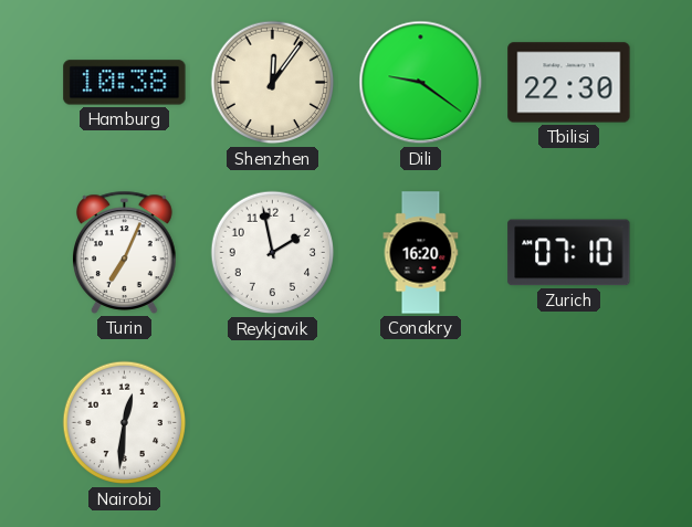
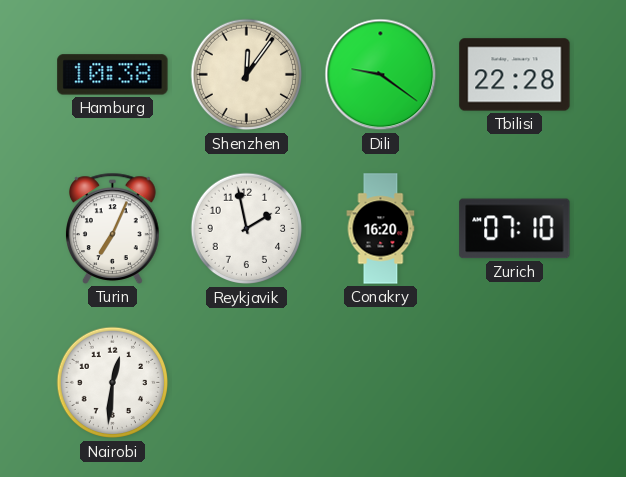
Tbilisi: 22:30 -> 22:28
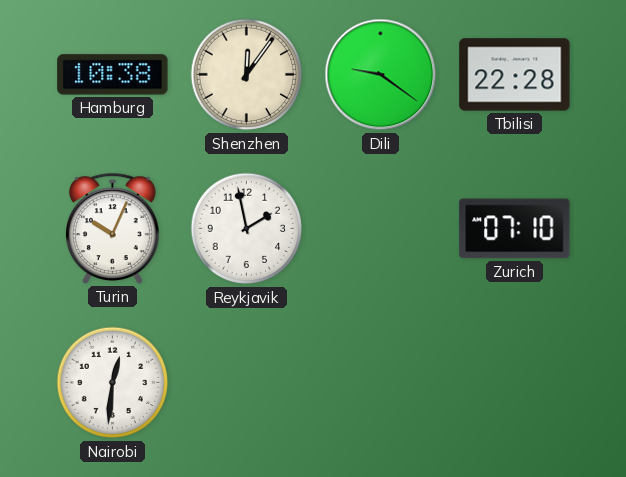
Turin: 7:04 -> 10:04
Conakry: 16:20 -> none
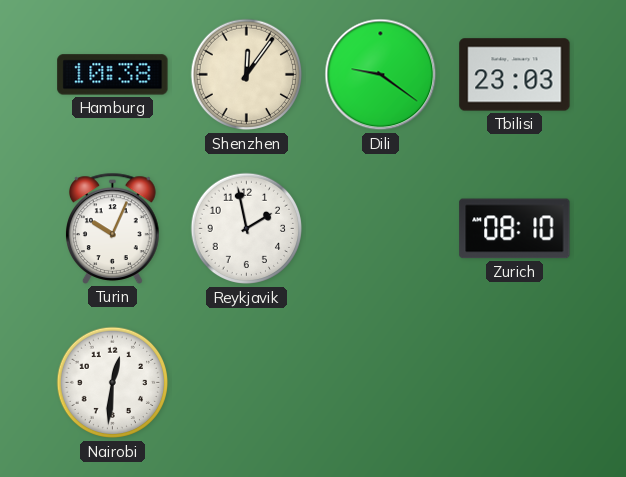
Tbilisi: 22:28 -> 23:03
Zurich: 07:10 -> 08:10
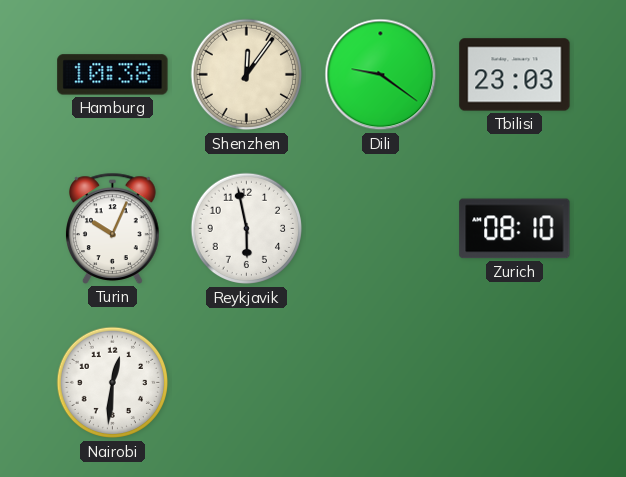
Reykjavik: 1:58 -> 5:58
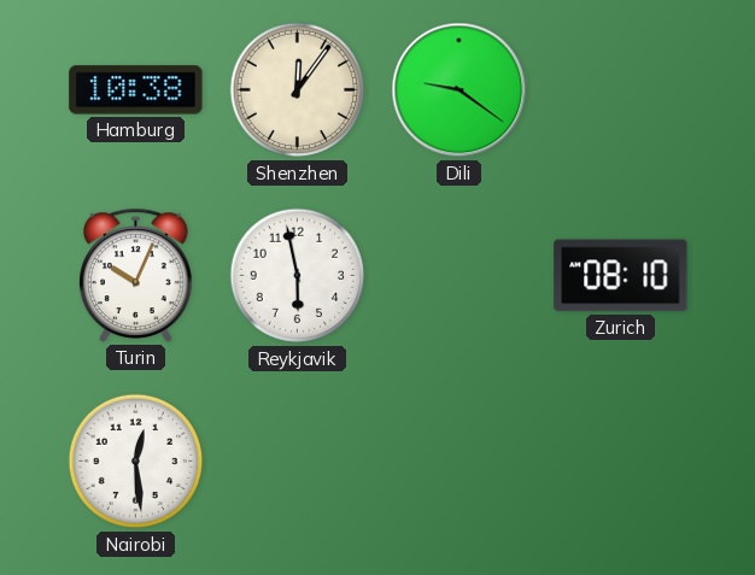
Tbilisi: 23:03 -> none
Nairobi: 12:31 -> 12:29
